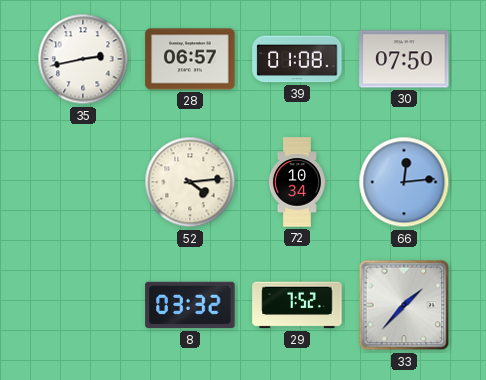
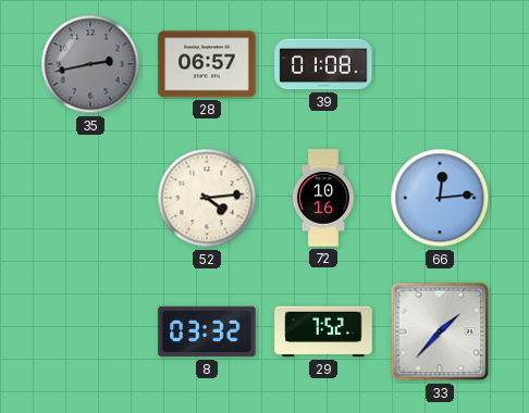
35 dial: white -> grey
30: 07:50 -> none
72: 10:34 -> 10:16
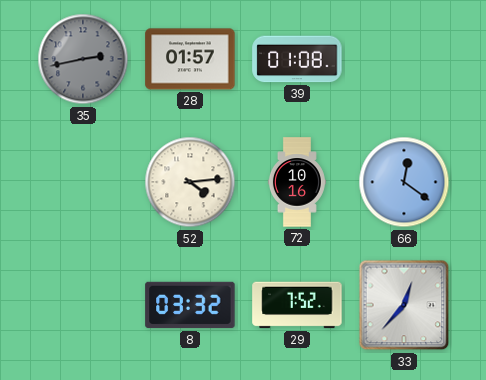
28: 06:57 -> 01:57
66: 12:14 -> 12:21
33: 1:37 -> 12:37
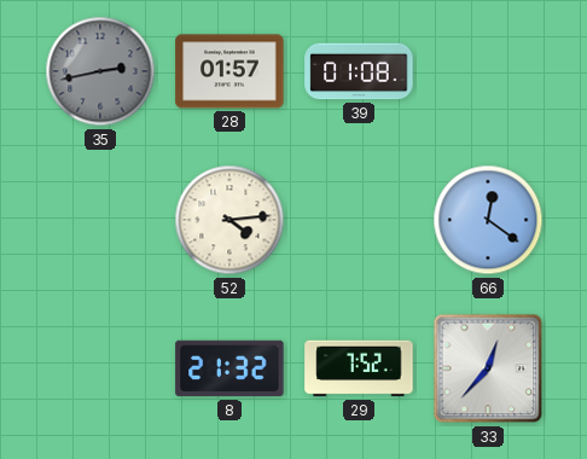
72: 10:16 -> none
8: 03:32 -> 21:32
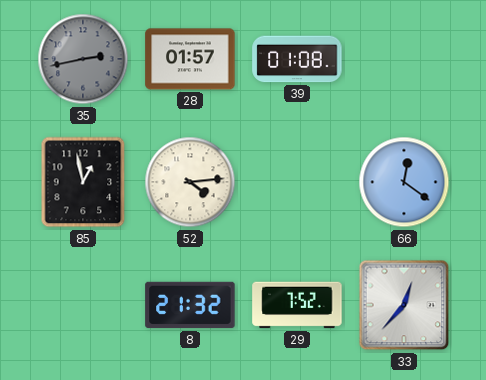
85: none -> 12:58
